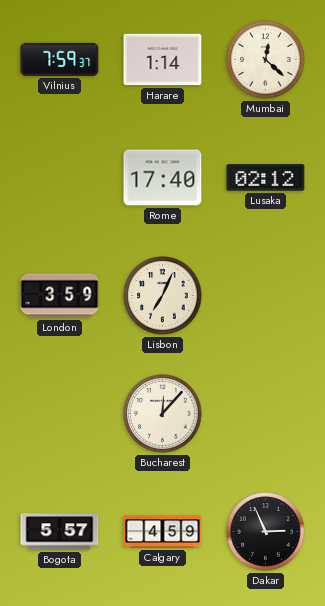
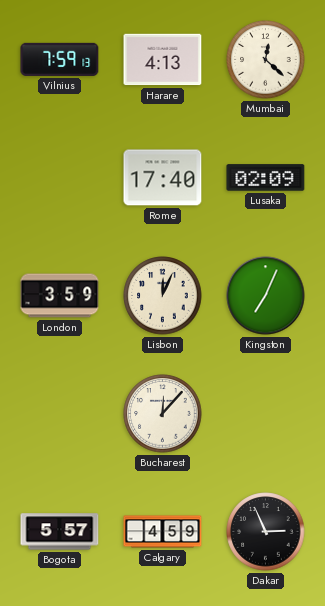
Vilnius: 7:59:37 -> 7:59:13
Harare: 1:14 -> 4:13
Lusaka: 02:12 -> 02:09
Lisbon: 7:04 -> 12:04
Kingston: none -> 7:04
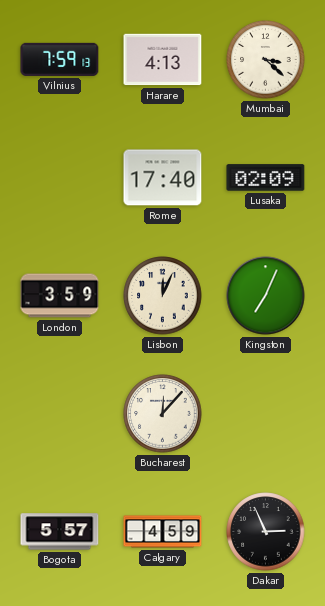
Mumbai: 12:22 -> 3:22
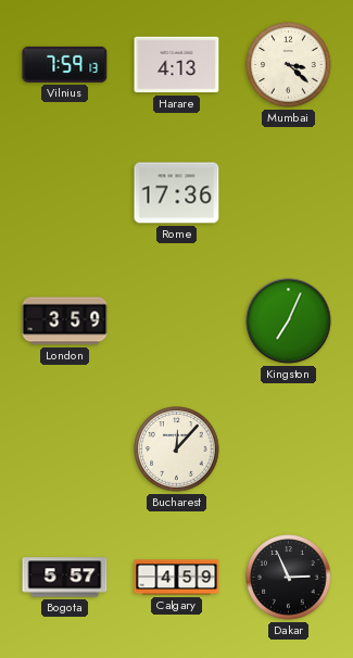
Rome: 17:40 -> 17:36
Lusaka: 02:09 -> none
Lisbon: 12:04 -> none
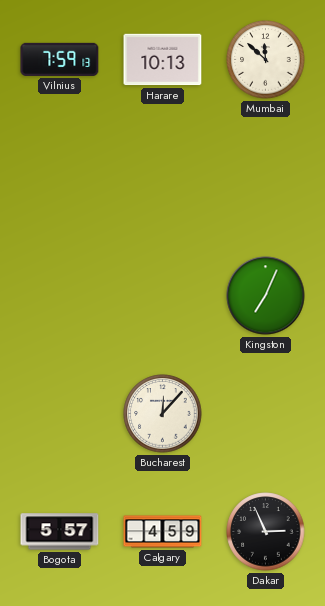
Harare: 4:13 -> 10:13
Mumbai: 3:22 -> 11:52
Rome: 17:36 -> none
London: 3:59 -> none
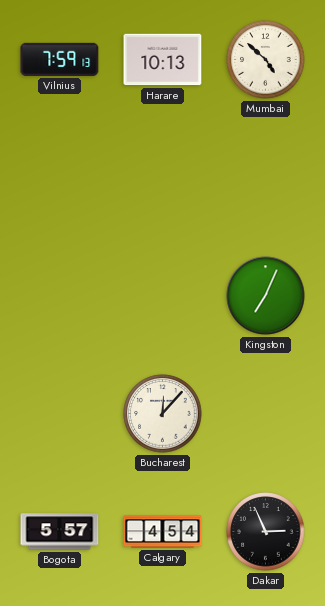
Mumbai: 11:52 -> 4:52
Calgary: 4:59 -> 4:54
